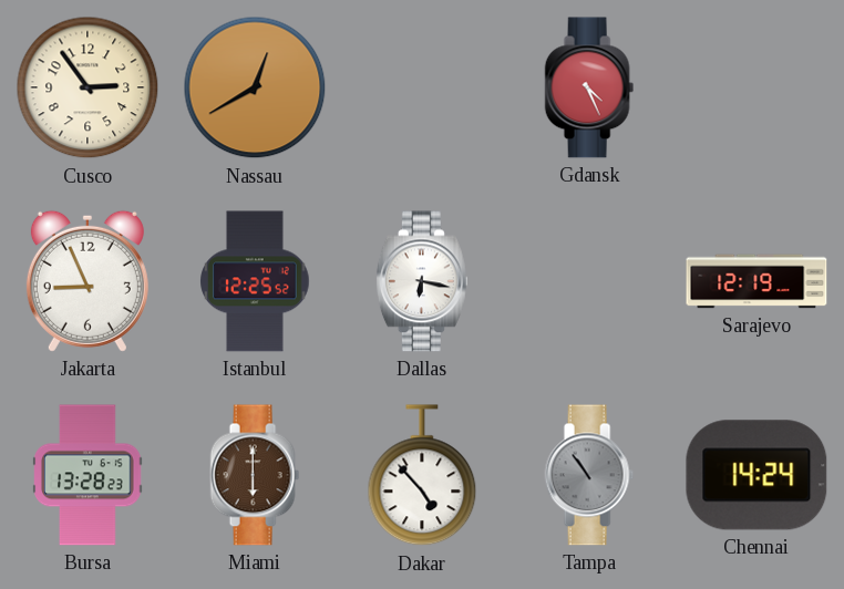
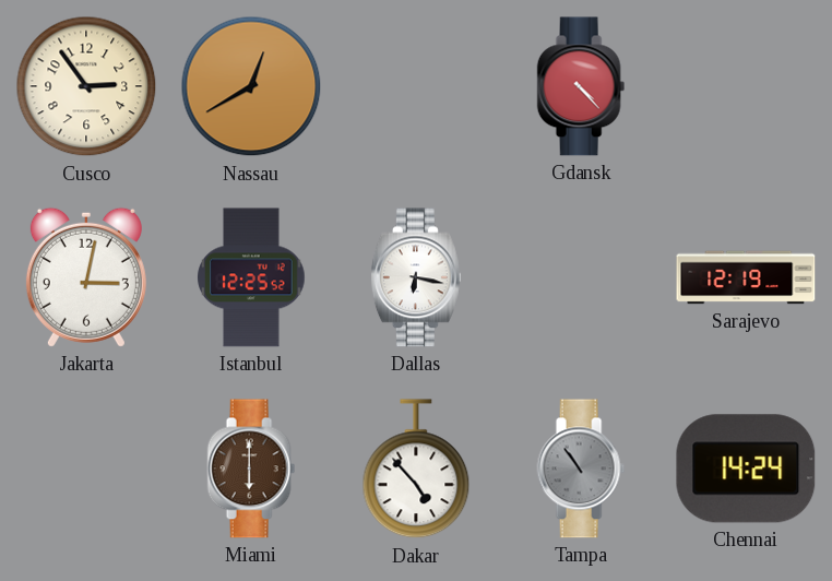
Gdansk: 4:26 -> 4:23
Jakarta: 8:56 -> 3:02
Bursa: 13:28 -> none
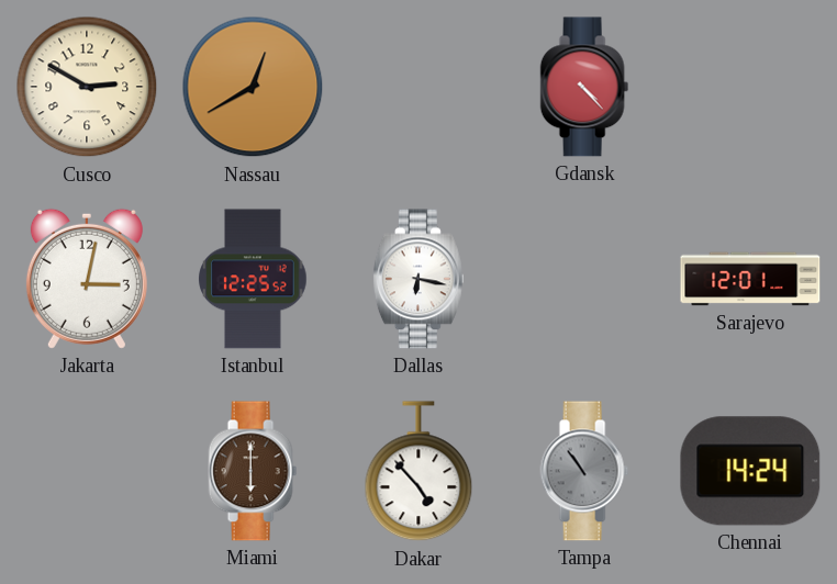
Cusco: 2:54 -> 2:50
Sarajevo: 12:19 -> 12:01
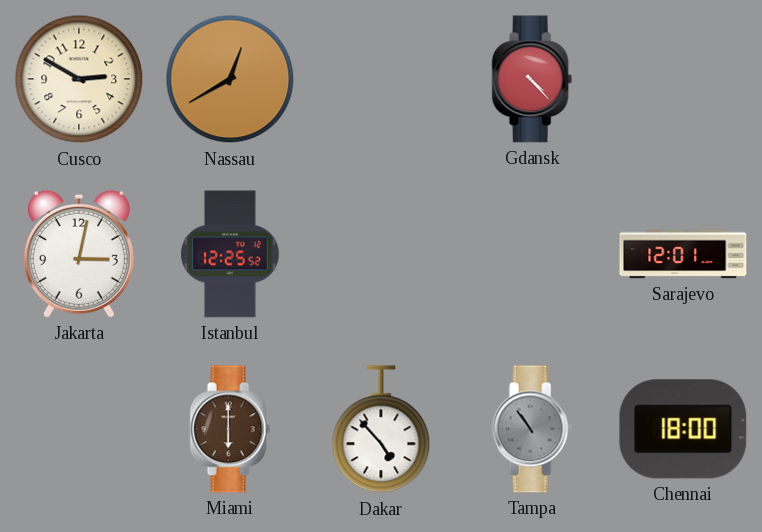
Dallas: 6:17 -> none
Chennai: 14:24 -> 18:00
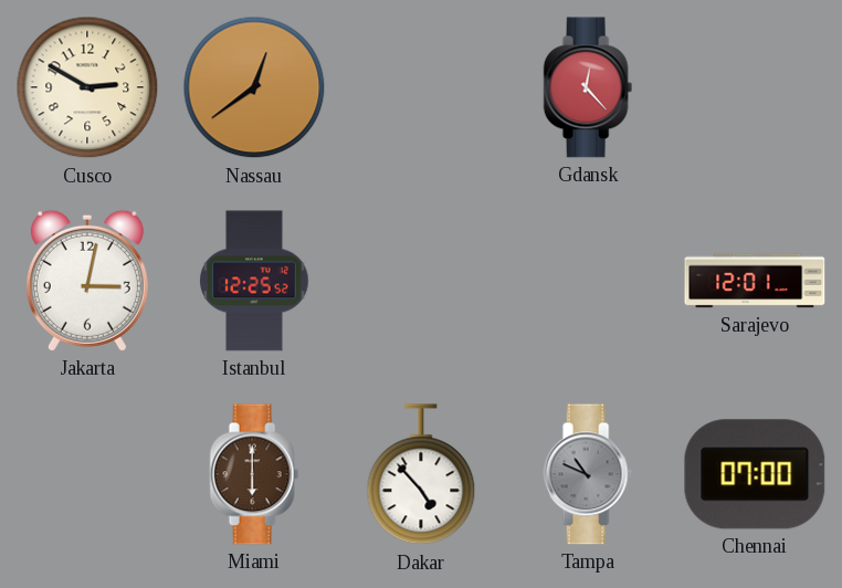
Nassau: 12:40 -> 12:39
Gdansk: 4:23 -> 12:23
Tampa: 10:54 -> 10:49
Chennai: 18:00 -> 07:00
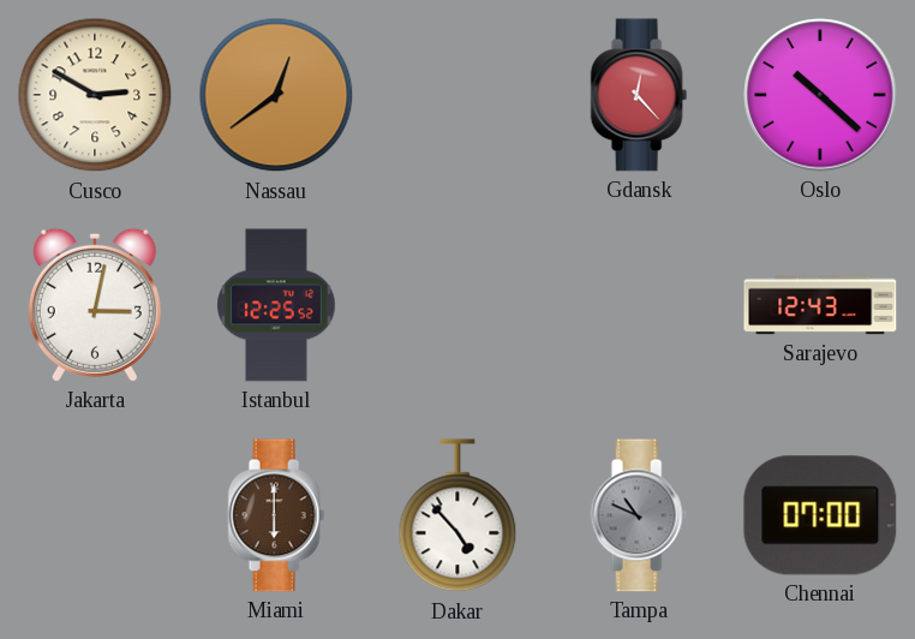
Oslo: none -> 10:22
Sarajevo: 12:01 -> 12:43
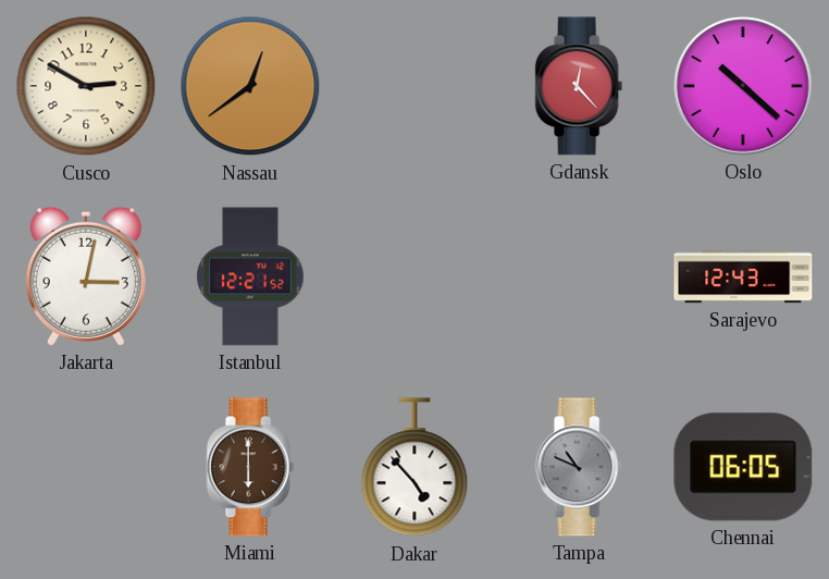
Istanbul: 12:25 -> 12:21
Chennai: 07:00 -> 06:05
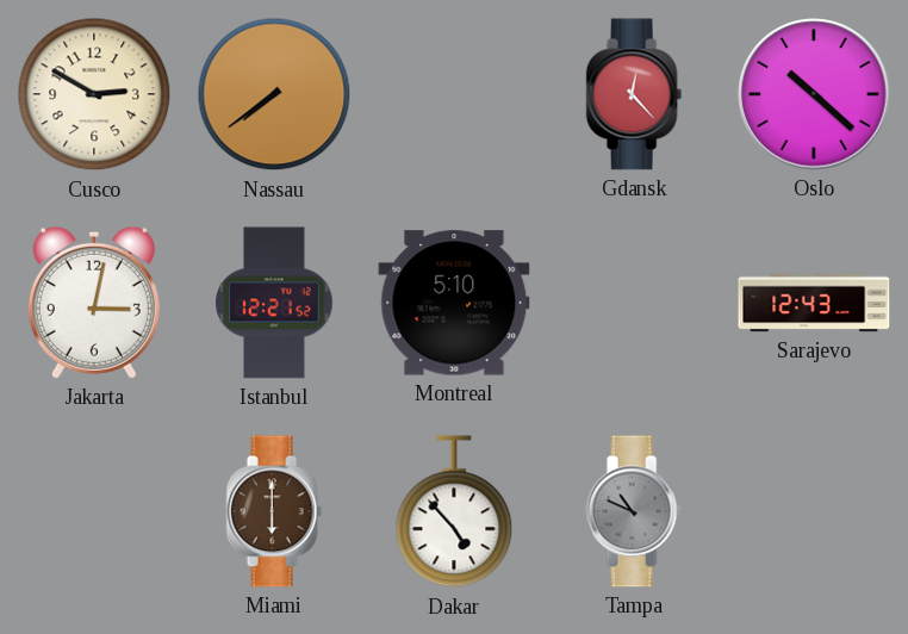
Nassau: 12:39 -> 7:39
Montreal: none -> 5:10
Chennai: 06:05 -> none
